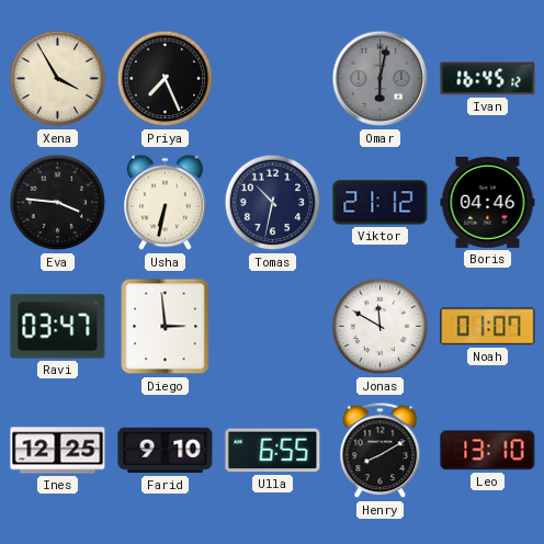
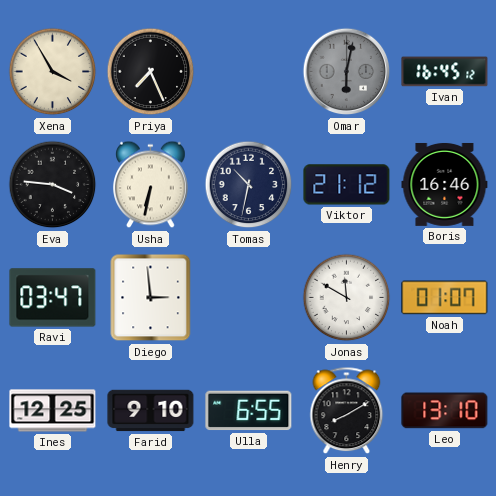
Boris: 04:46 -> 16:46
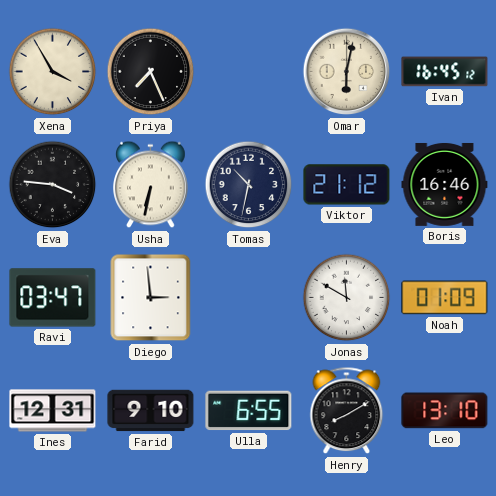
Omar dial: grey -> cream
Noah: 01:07 -> 01:09
Ines: 12:25 -> 12:31
